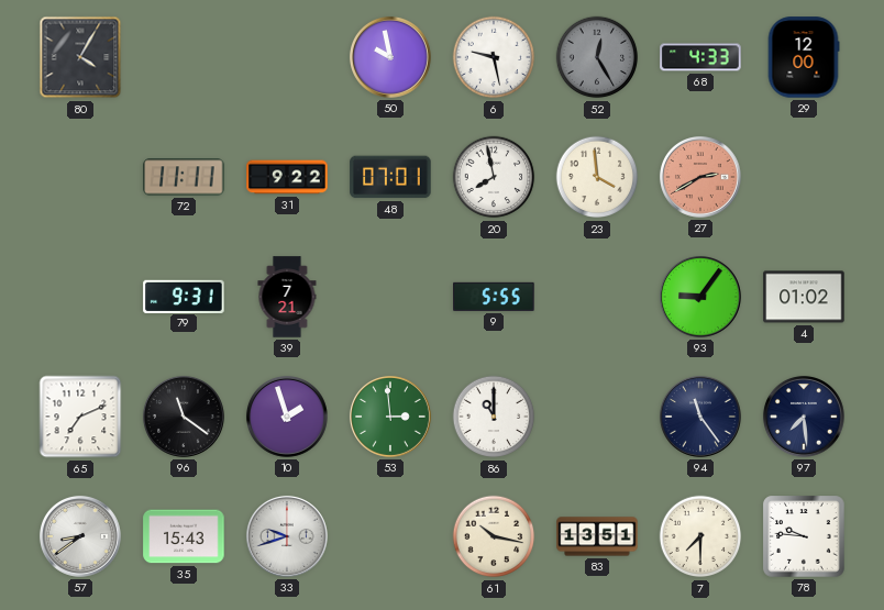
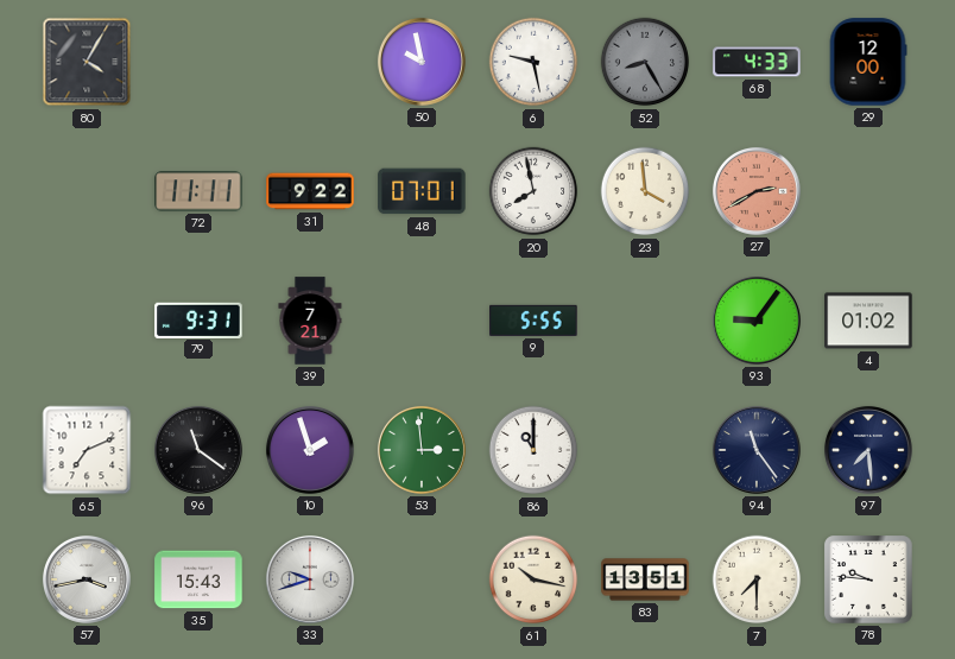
52: 12:25 -> 8:25
57: 8:39 -> 3:43
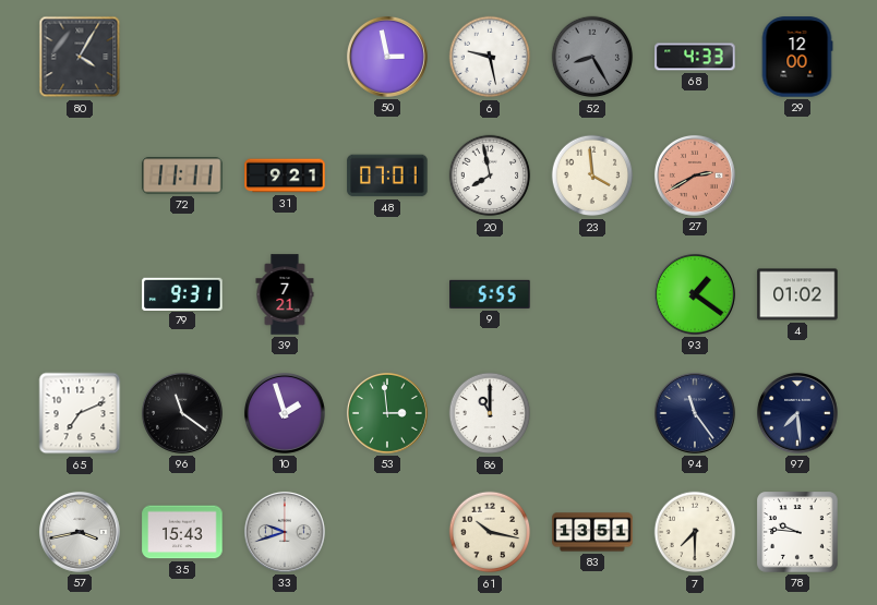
50: 9:58 -> 2:58
31: 9:22 -> 9:21
93: 9:06 -> 1:21
